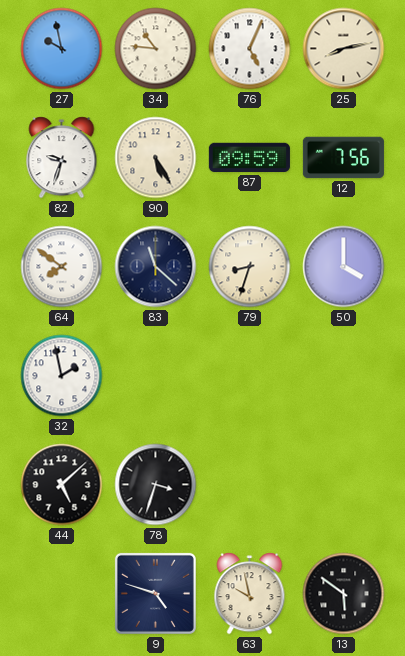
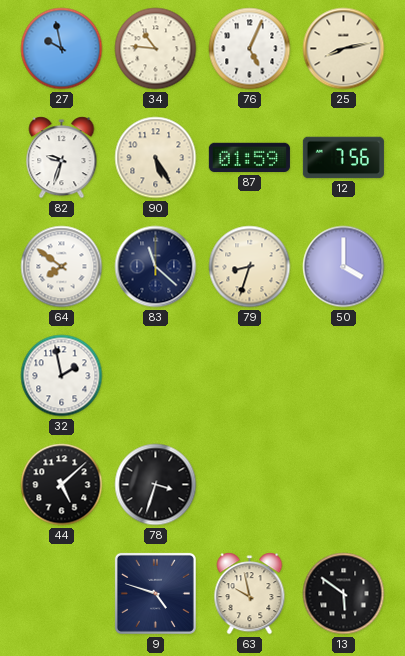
87: 09:59 -> 01:59
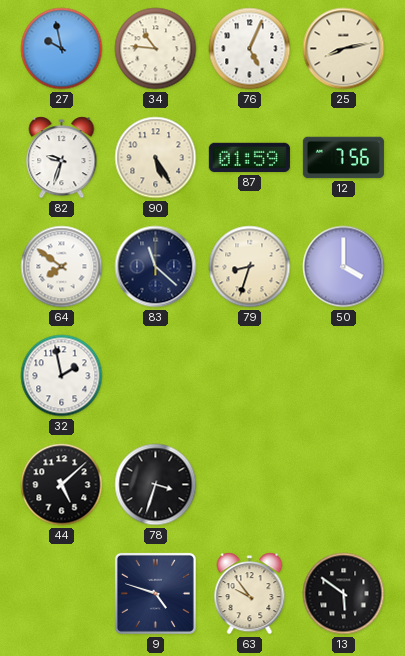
63: 9:58 -> 9:54
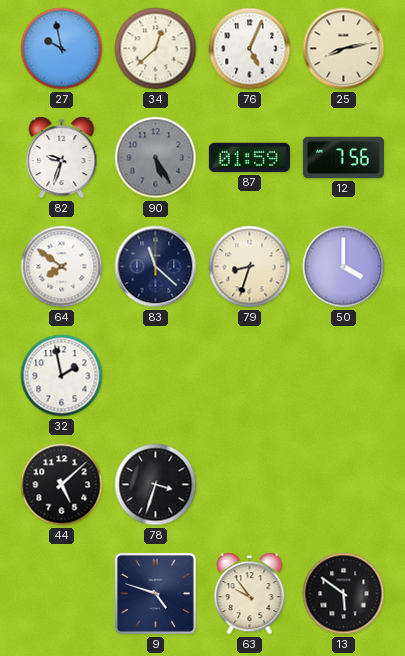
34: 10:46 -> 12:38
90 dial: cream -> grey
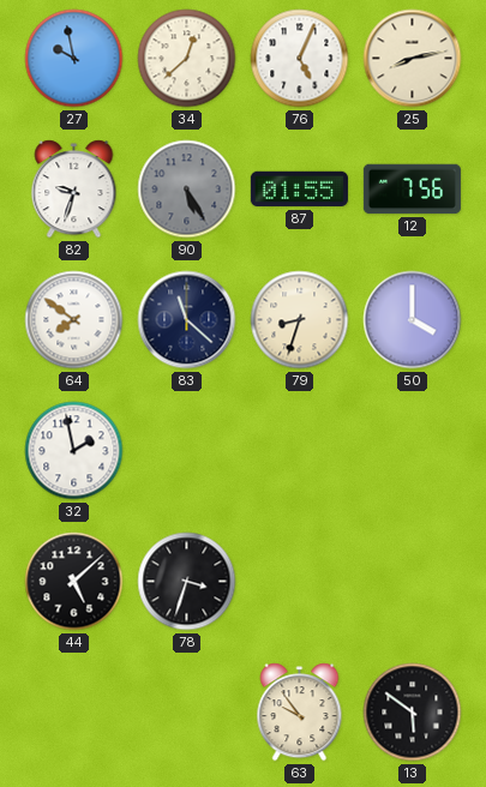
87: 01:59 -> 01:55
9: 4:48 -> none
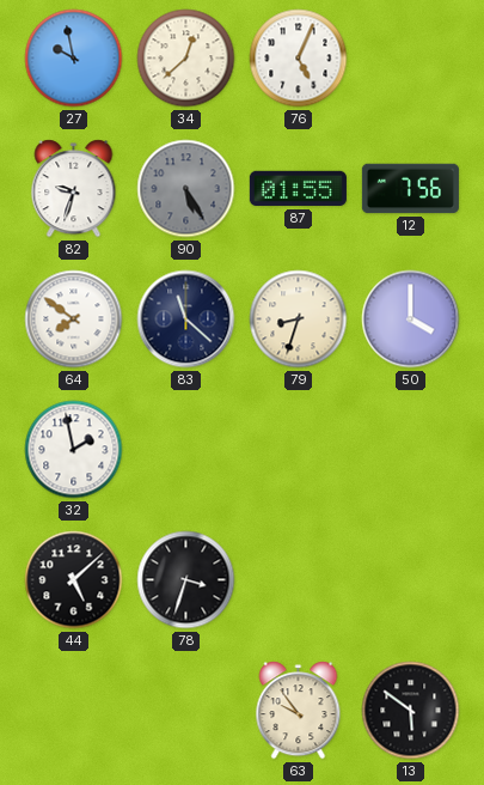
25: 8:13 -> none
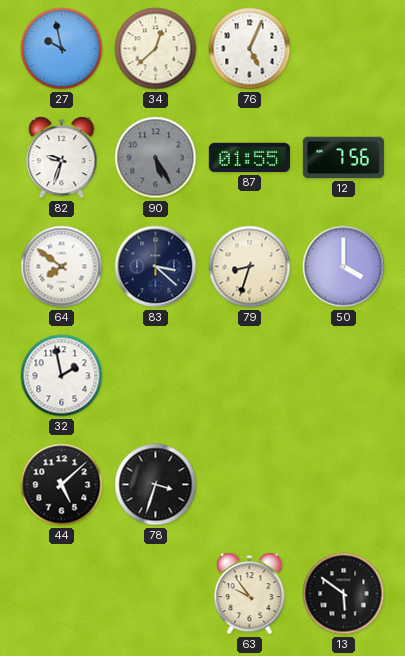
83: 11:22 -> 3:22
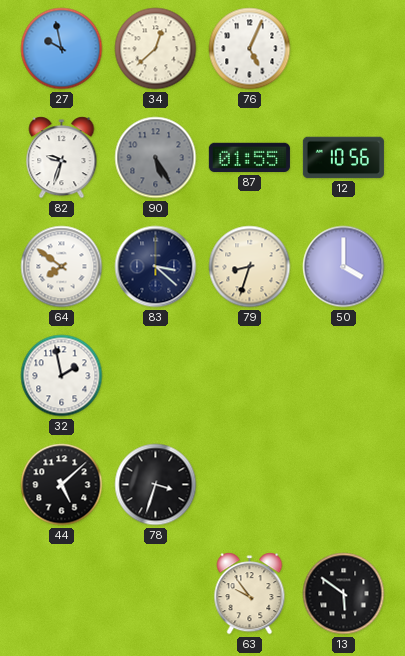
12: 7:56 -> 10:56
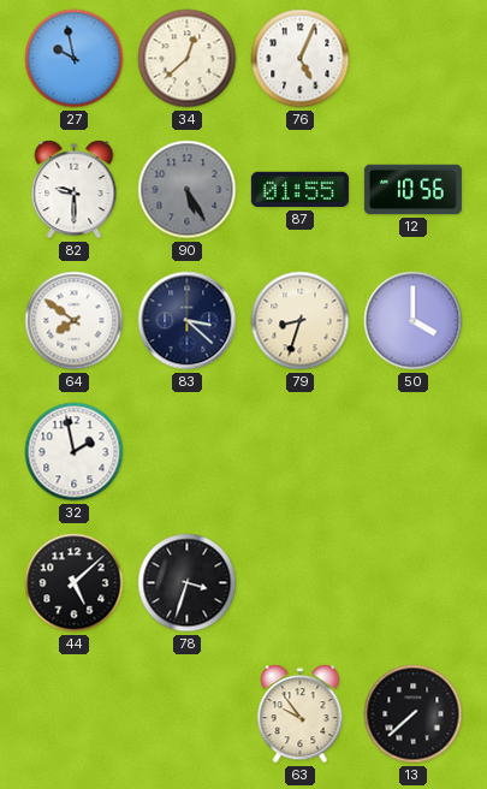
82: 9:33 -> 9:30
13: 5:51 -> 7:38
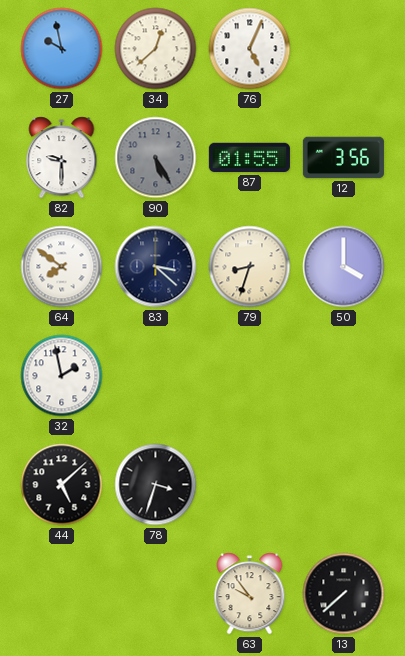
12: 10:56 -> 3:56
